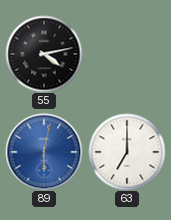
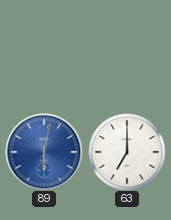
55: 4:13 -> none
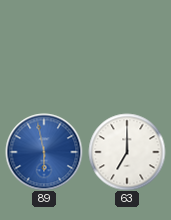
89: 6:02 -> 5:58
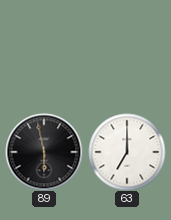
89 dial: blue -> black
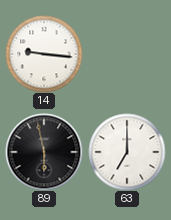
14: none -> 9:16
